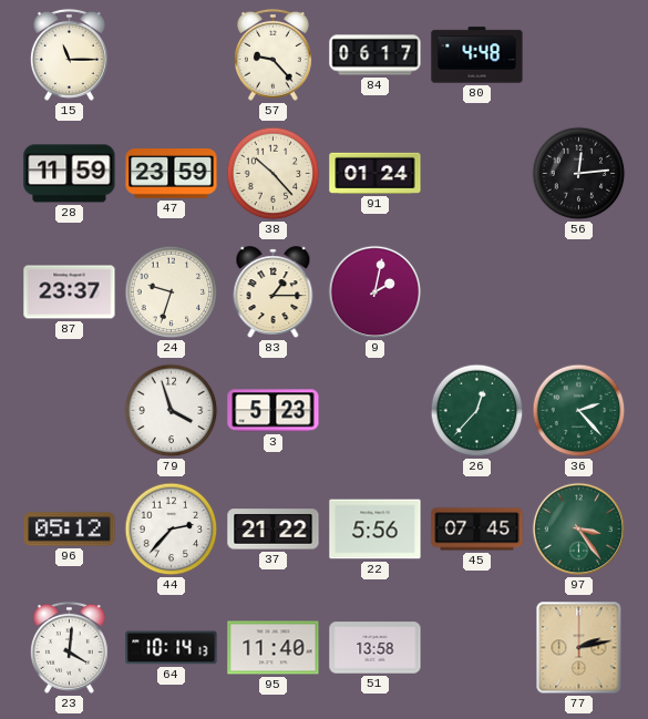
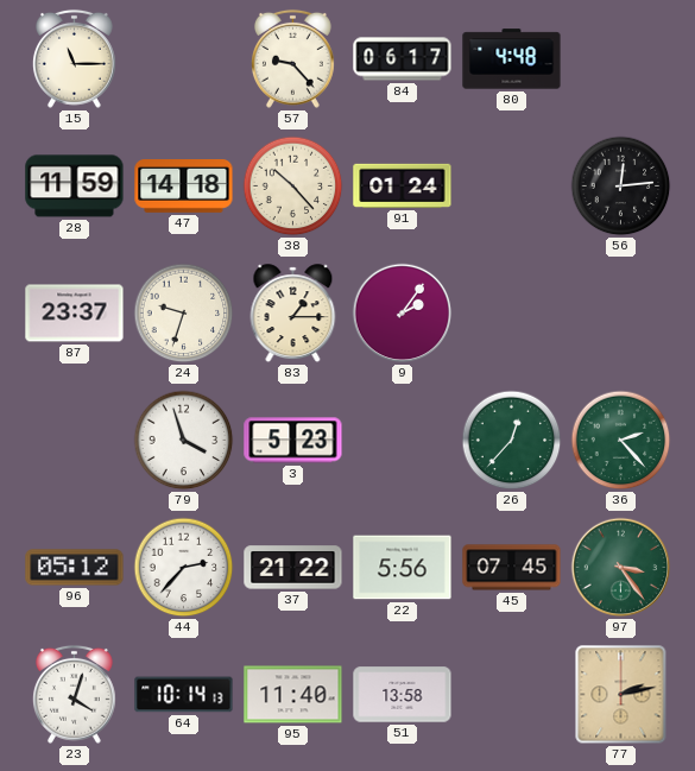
47: 23:59 -> 14:18
9: 2:02 -> 2:06
23: 4:01 -> 4:03
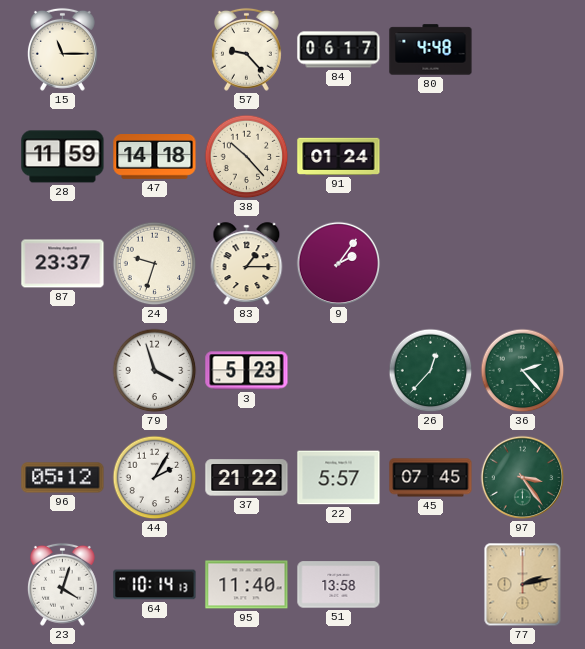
56: 12:14 -> none
44: 2:37 -> 2:05
22: 5:56 -> 5:57
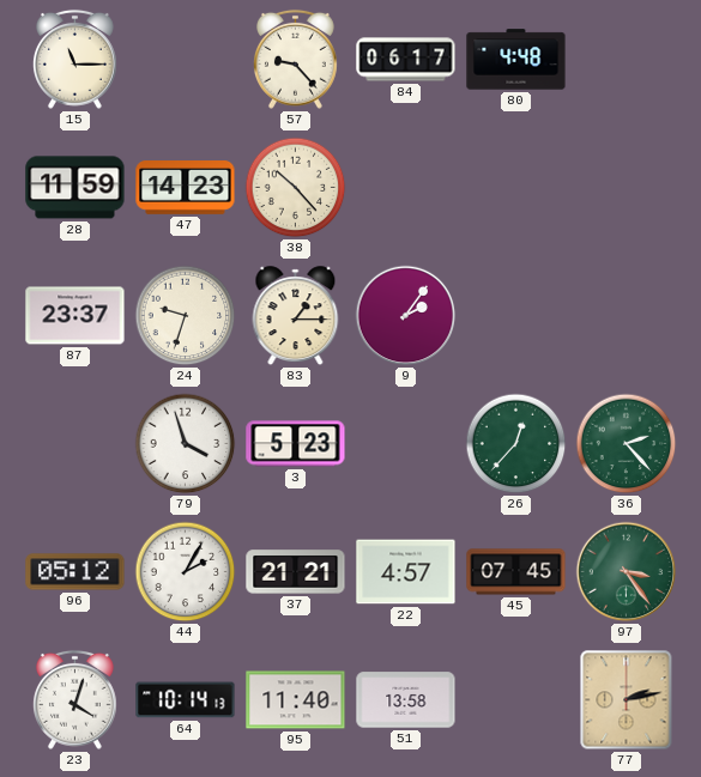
47: 14:18 -> 14:23
91: 01:24 -> none
37: 21:22 -> 21:21
22: 5:57 -> 4:57
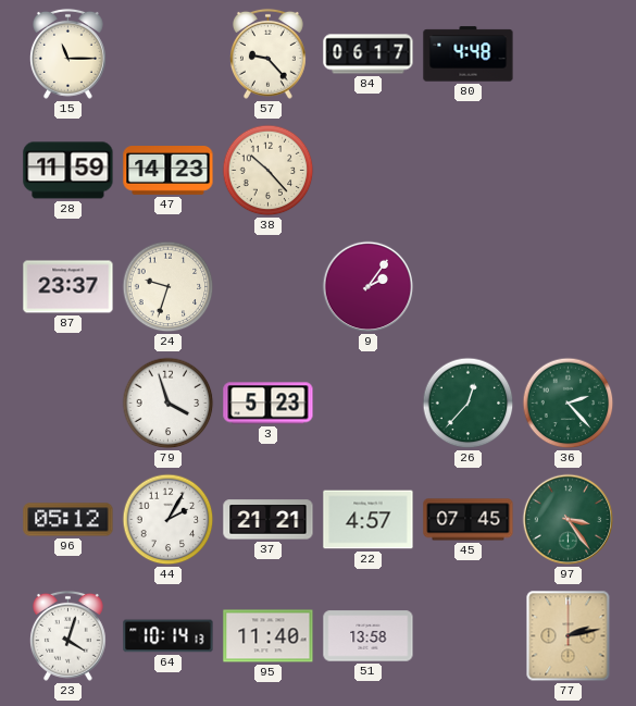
83: 1:15 -> none
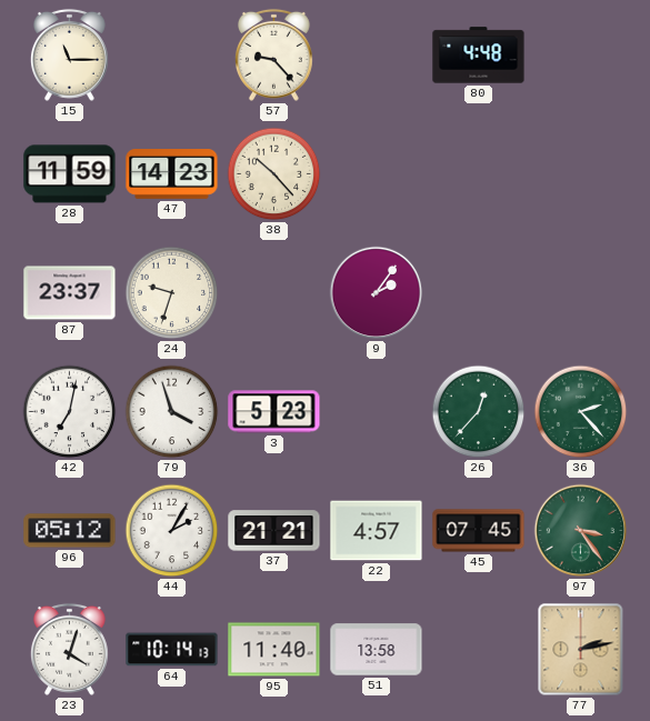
84: 06:17 -> none
42: none -> 7:02
